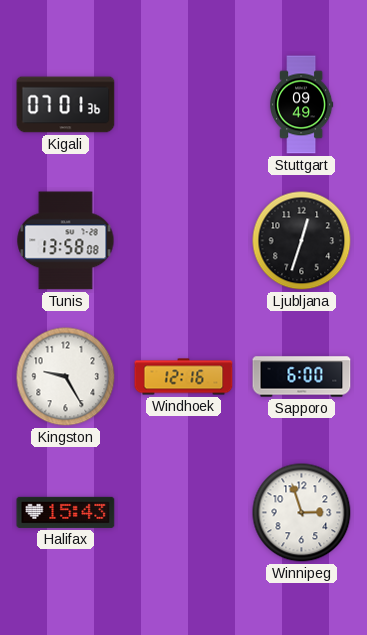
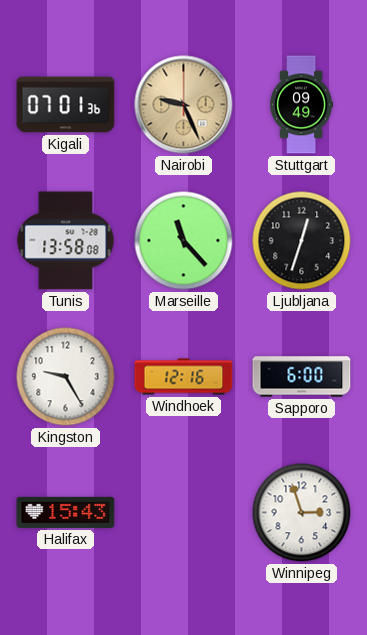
Nairobi: none -> 9:26
Marseille: none -> 11:23
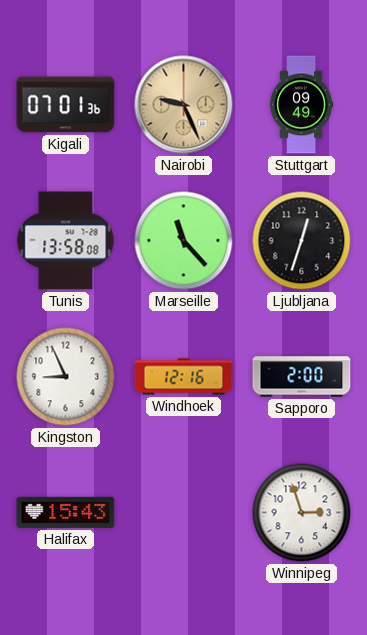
Kingston: 9:25 -> 8:56
Sapporo: 6:00 -> 2:00
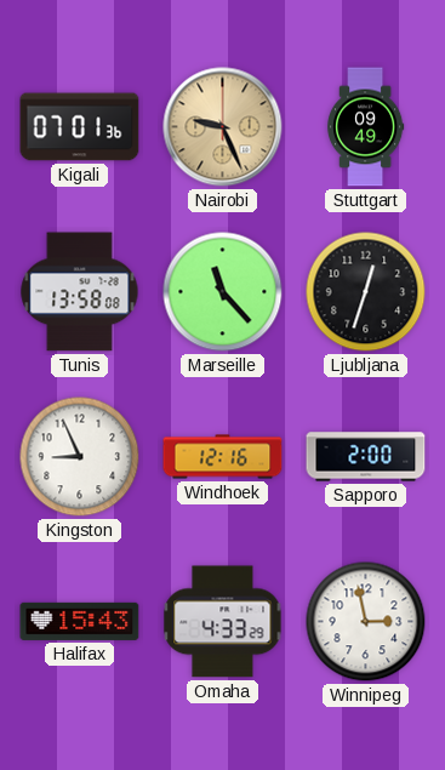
Omaha: none -> 4:33
Winnipeg: 2:57 -> 2:58
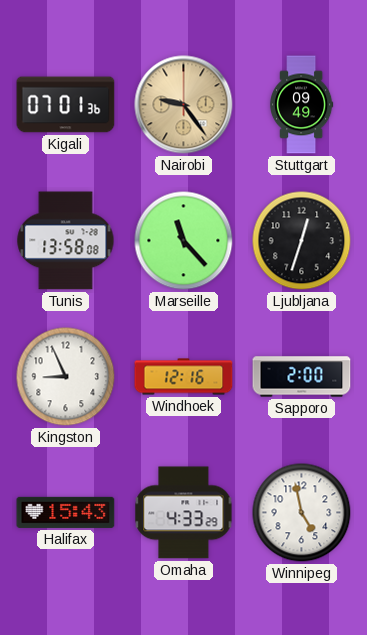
Nairobi: 9:26 -> 9:24
Winnipeg: 2:58 -> 4:58
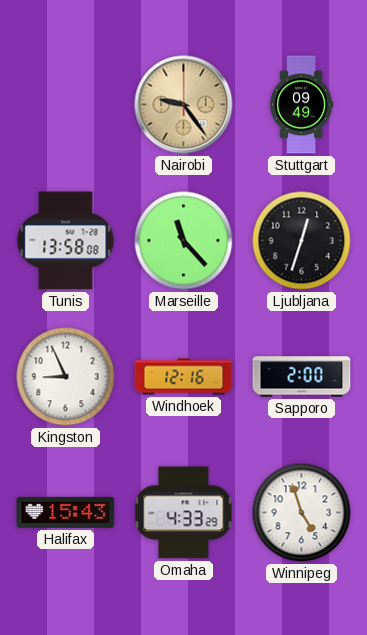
Kigali: 07:01 -> none
Winnipeg: 4:58 -> 4:57
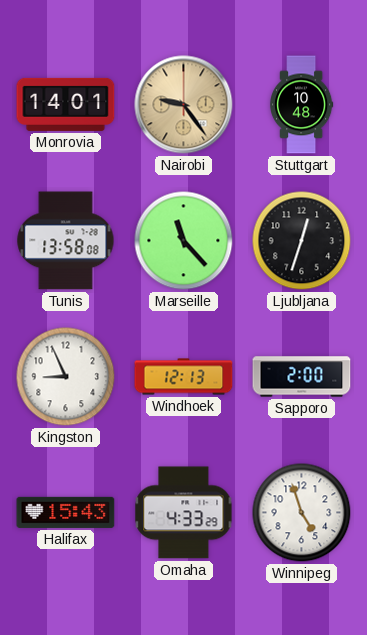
Monrovia: none -> 14:01
Stuttgart: 09:49 -> 10:48
Windhoek: 12:16 -> 12:13
